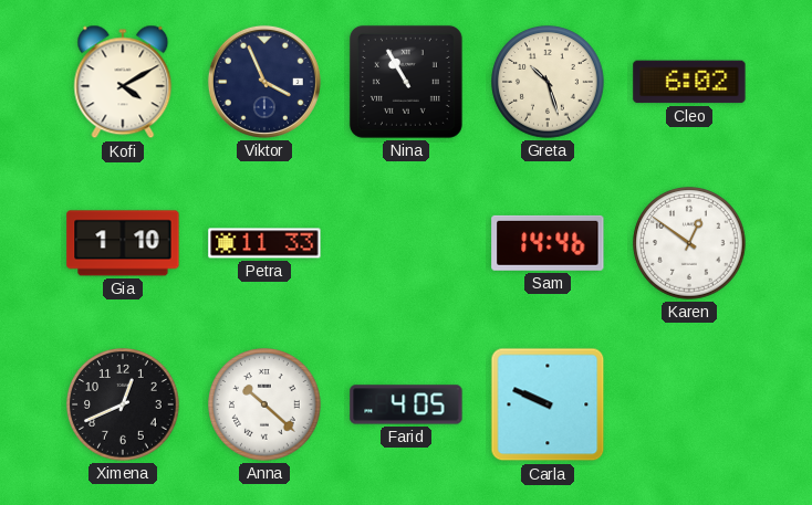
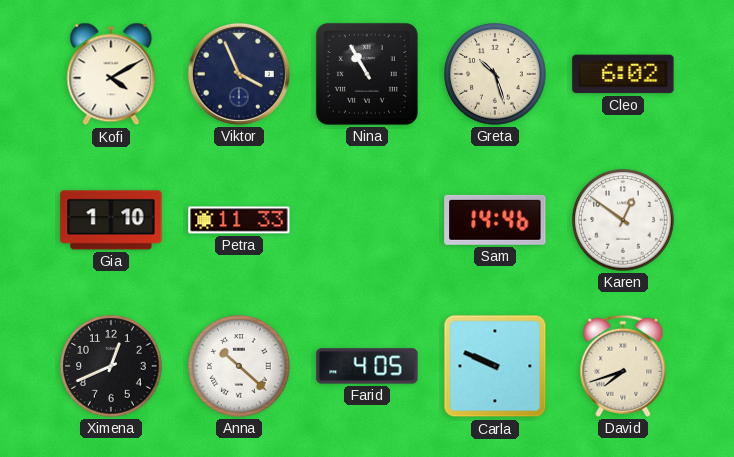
David: none -> 7:42
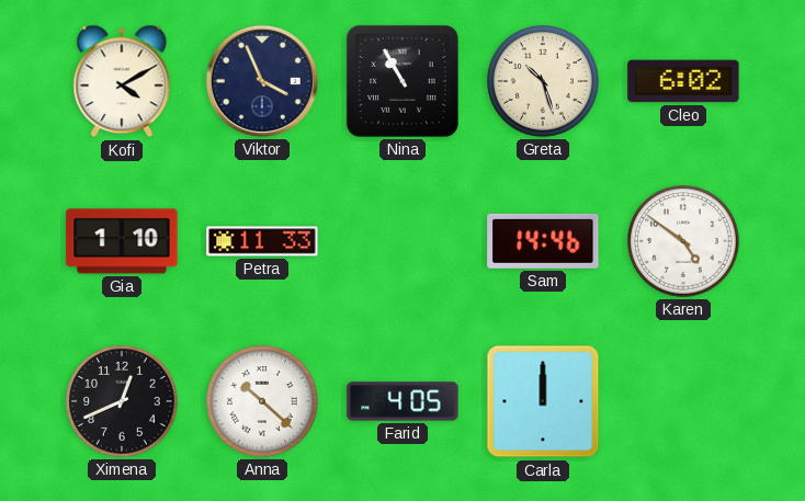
Karen: 12:51 -> 4:51
Carla: 9:49 -> 12:00
David: 7:42 -> none
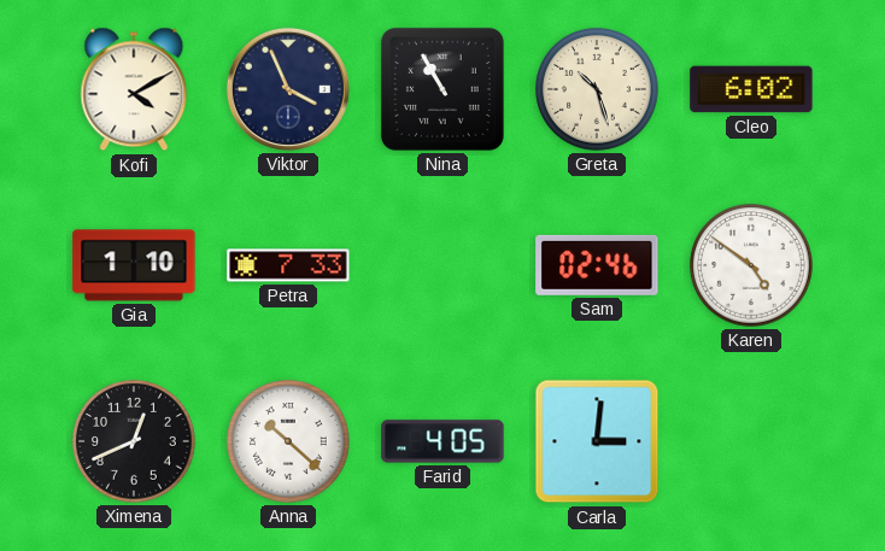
Petra: 11:33 -> 7:33
Sam: 14:46 -> 02:46
Carla: 12:00 -> 3:01
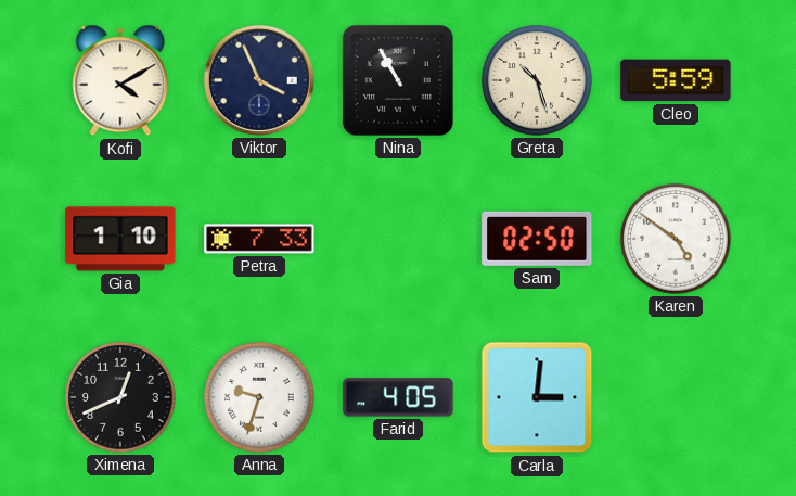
Cleo: 6:02 -> 5:59
Sam: 02:46 -> 02:50
Anna: 10:22 -> 9:33
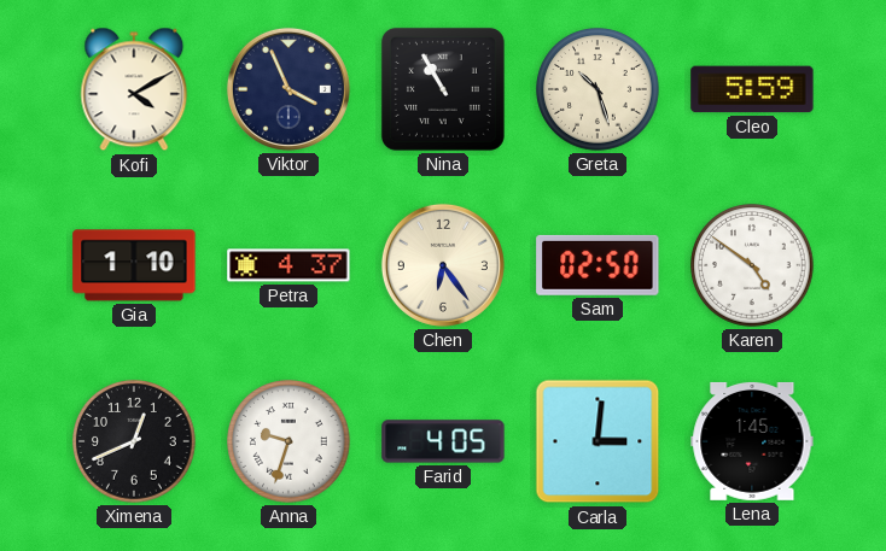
Petra: 7:33 -> 4:37
Chen: none -> 6:24
Lena: none -> 1:45
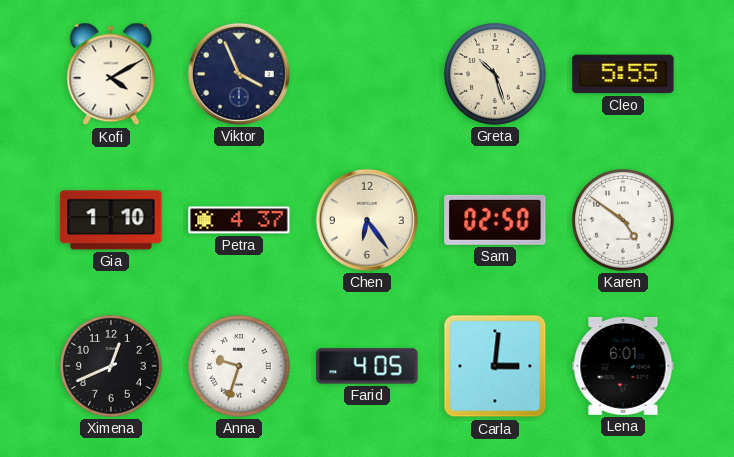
Nina: 10:55 -> none
Cleo: 5:59 -> 5:55
Lena: 1:45 -> 6:01
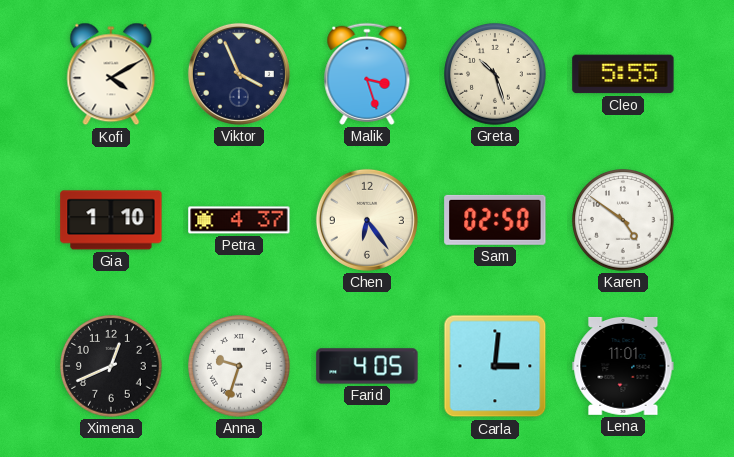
Malik: none -> 3:27
Lena: 6:01 -> 11:01
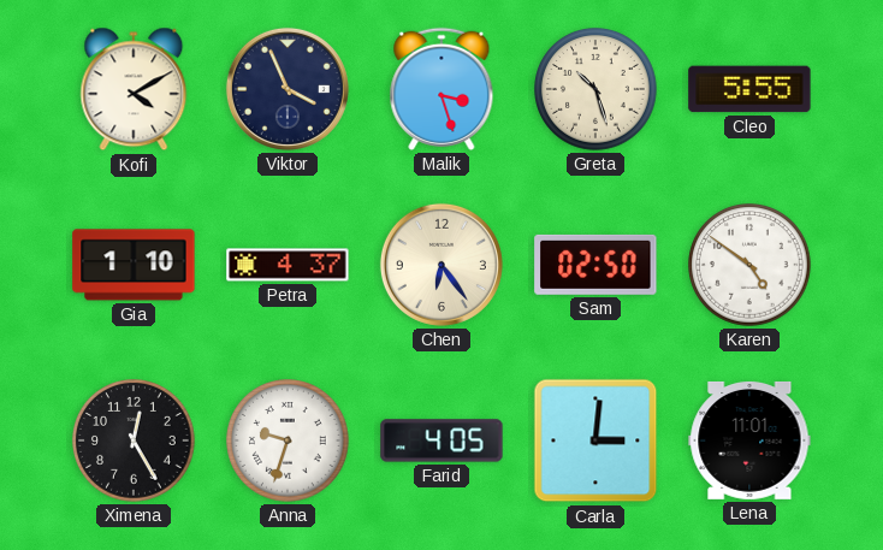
Ximena: 12:41 -> 12:25
